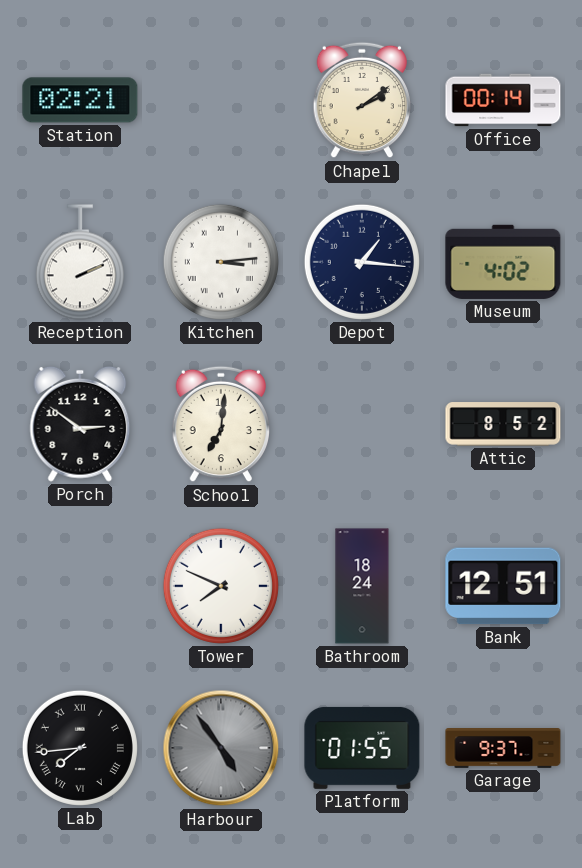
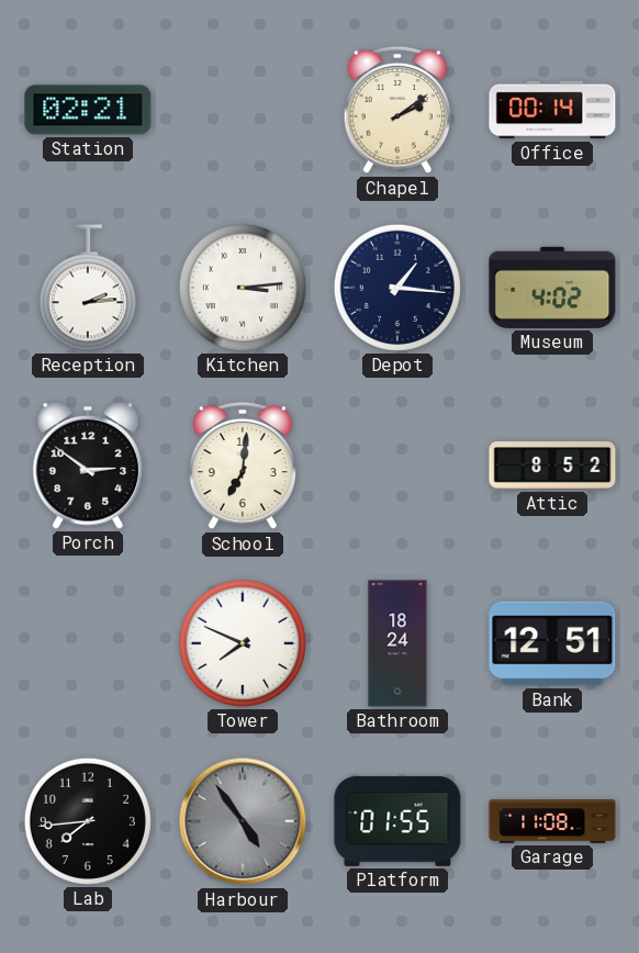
Reception: 2:11 -> 2:14
Lab numerals: Roman -> Arabic
Garage: 9:37 -> 11:08
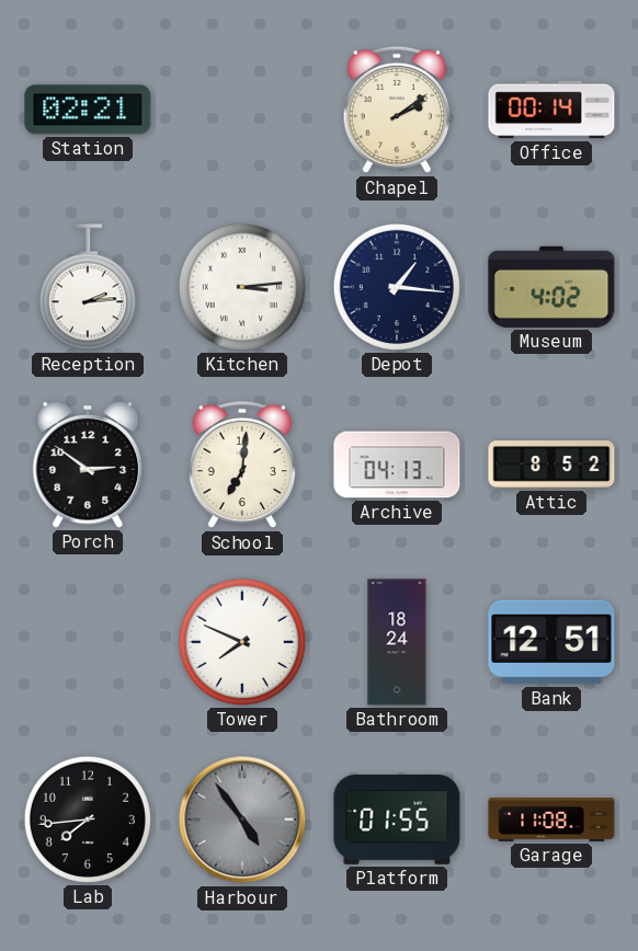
Archive: none -> 04:13
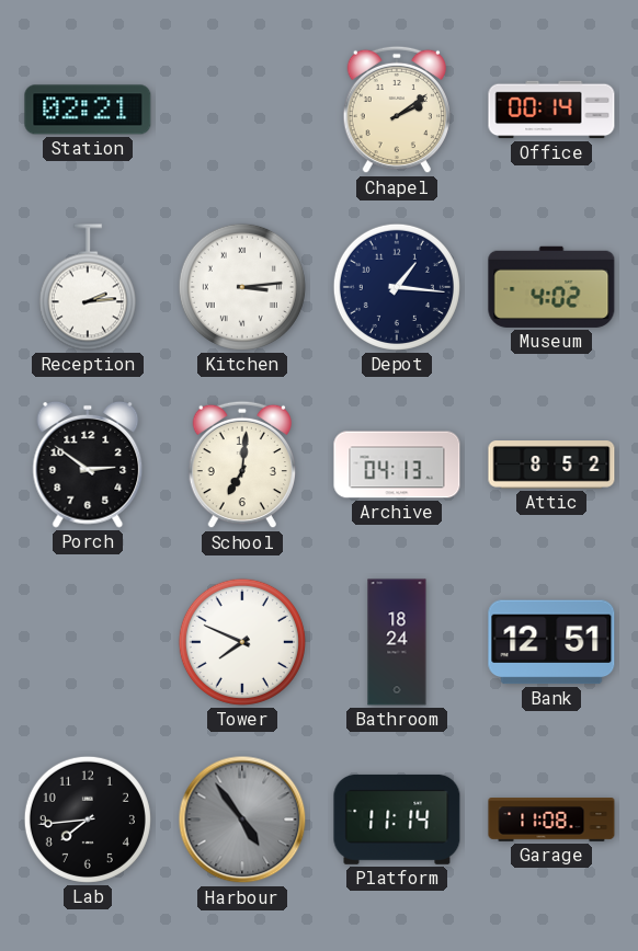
Platform: 01:55 -> 11:14
